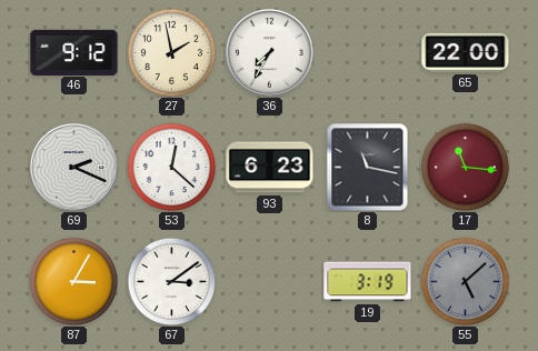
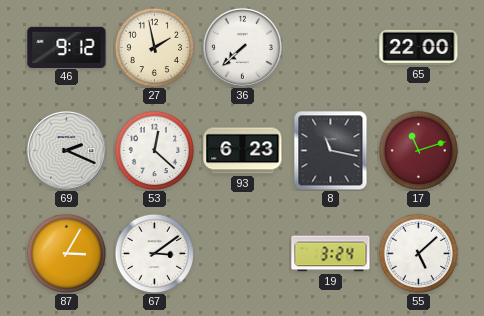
36: 7:35 -> 7:38
17: 11:16 -> 11:12
19: 3:19 -> 3:24
55 dial: grey -> white
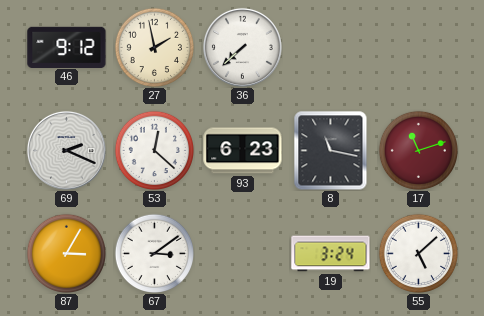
65: 22:00 -> none
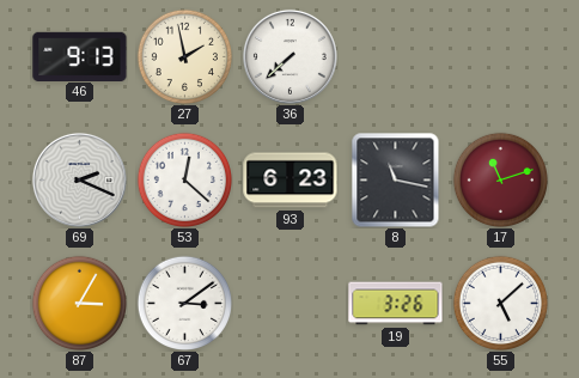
46: 9:12 -> 9:13
19: 3:24 -> 3:26
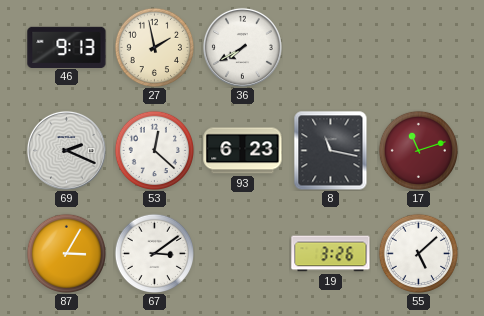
36: 7:38 -> 7:40
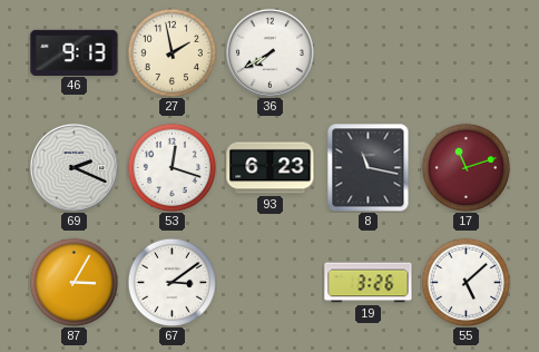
53: 12:22 -> 12:18
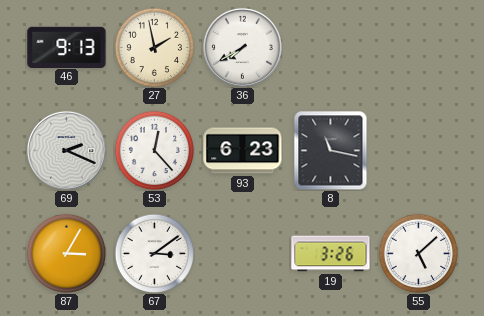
53: 12:18 -> 12:23
17: 11:12 -> none
